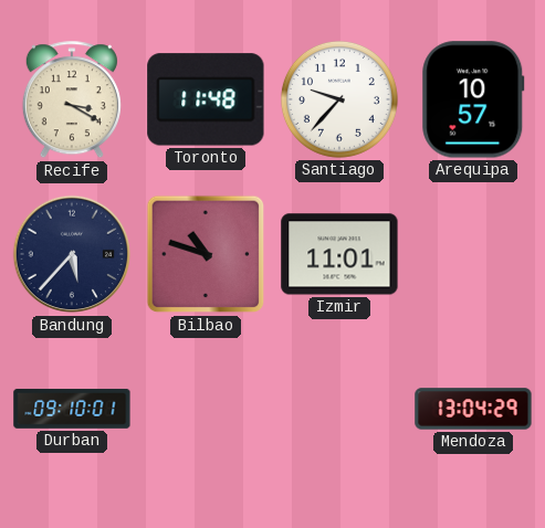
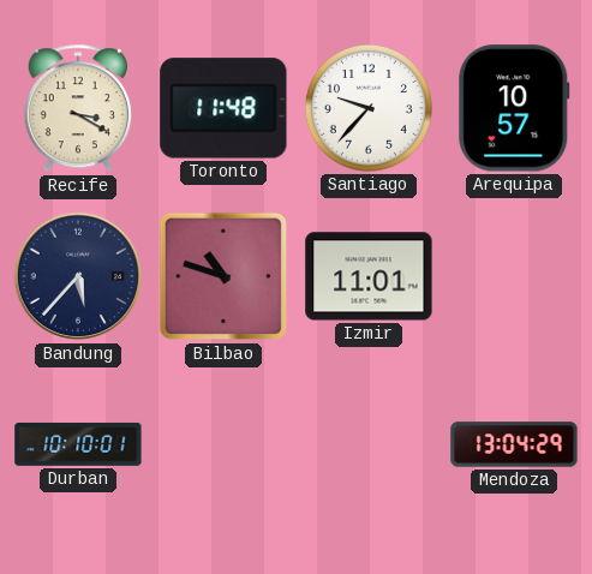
Durban: 09:10 -> 10:10
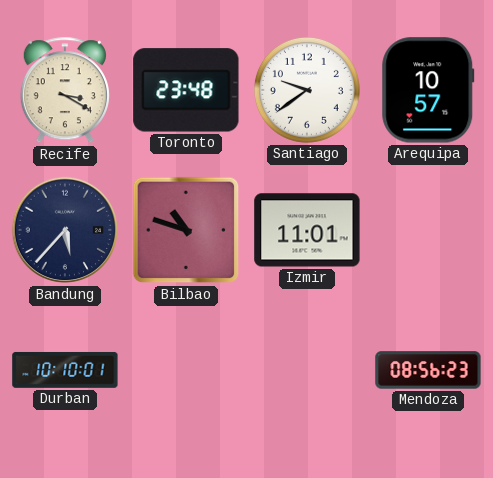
Toronto: 11:48 -> 23:48
Santiago: 9:37 -> 9:39
Mendoza: 13:04 -> 08:56
